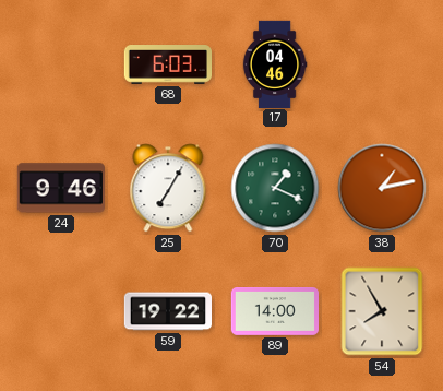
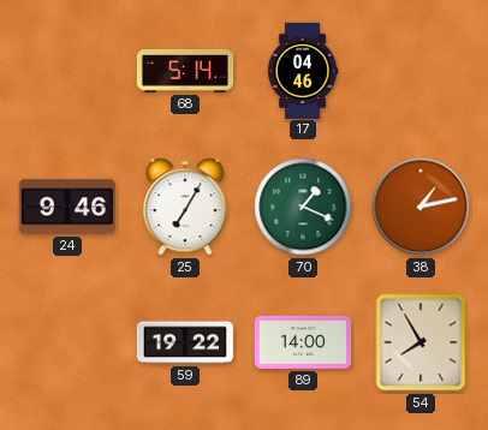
68: 6:03 -> 5:14
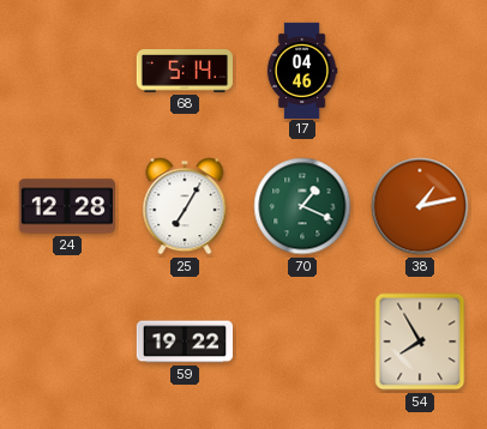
24: 9:46 -> 12:28
89: 14:00 -> none
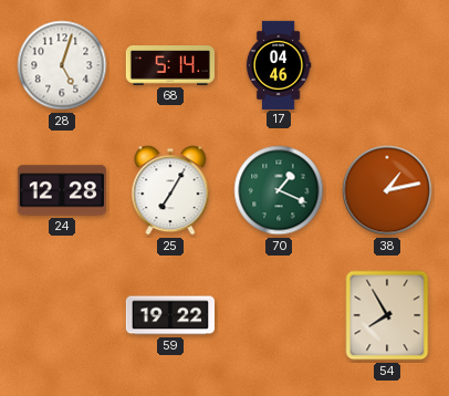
28: none -> 5:03
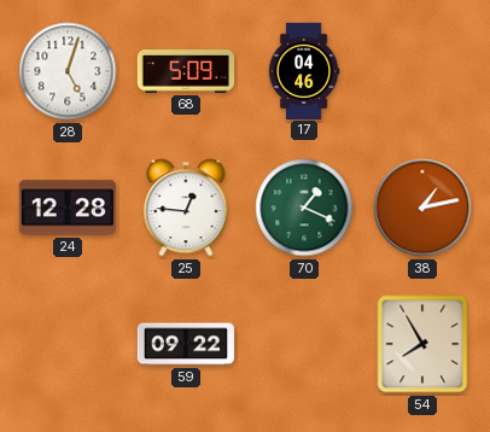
68: 5:14 -> 5:09
25: 7:05 -> 12:46
59: 19:22 -> 09:22
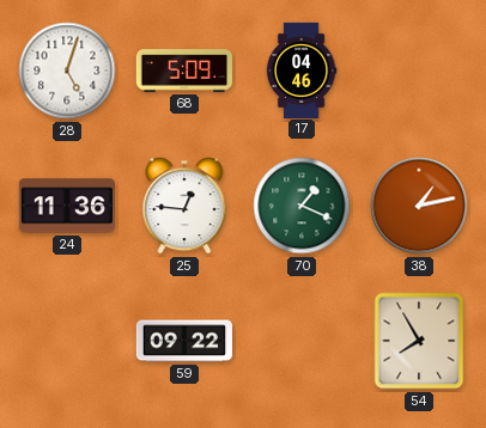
24: 12:28 -> 11:36
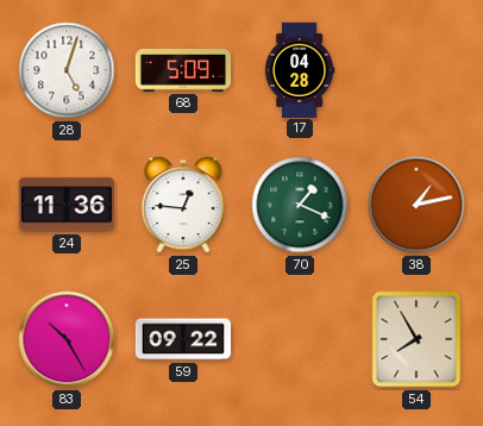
17: 04:46 -> 04:28
83: none -> 10:25
